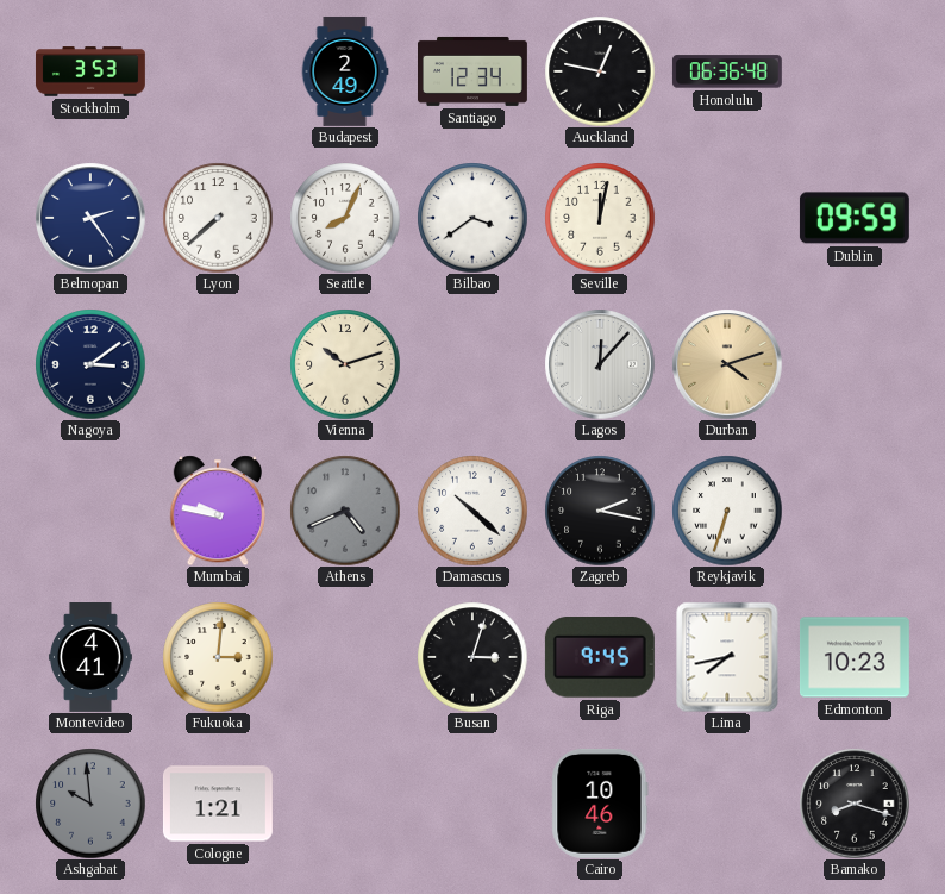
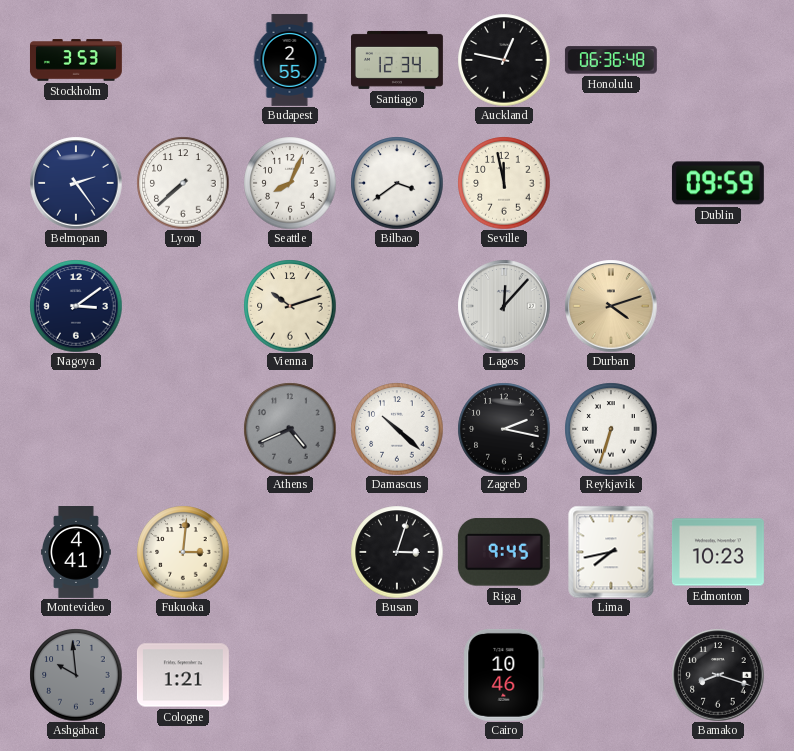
Budapest: 2:49 -> 2:55
Seville: 12:02 -> 11:58
Mumbai: 9:47 -> none
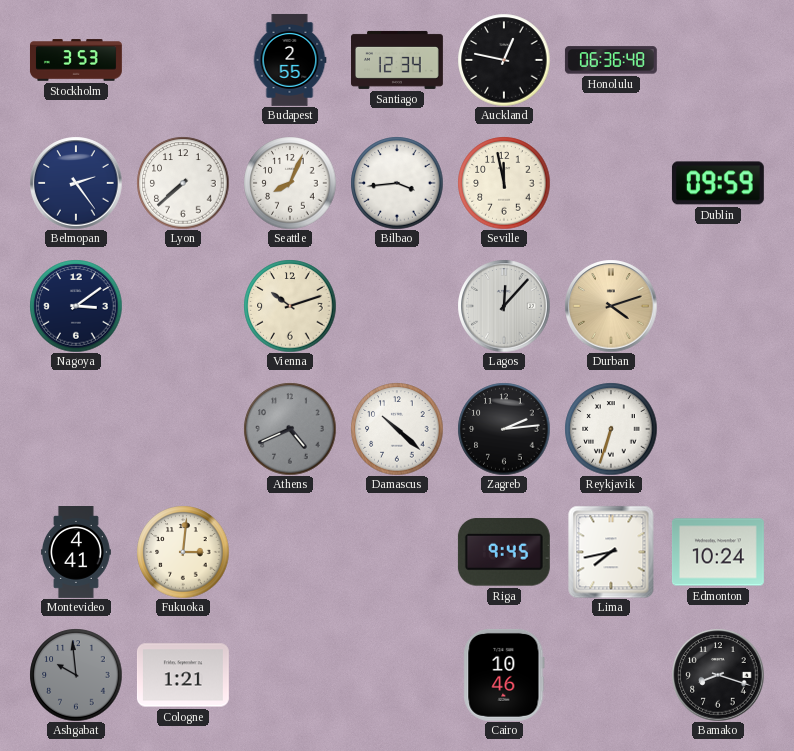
Bilbao: 3:39 -> 3:44
Zagreb: 2:17 -> 2:14
Busan: 3:03 -> none
Edmonton: 10:23 -> 10:24
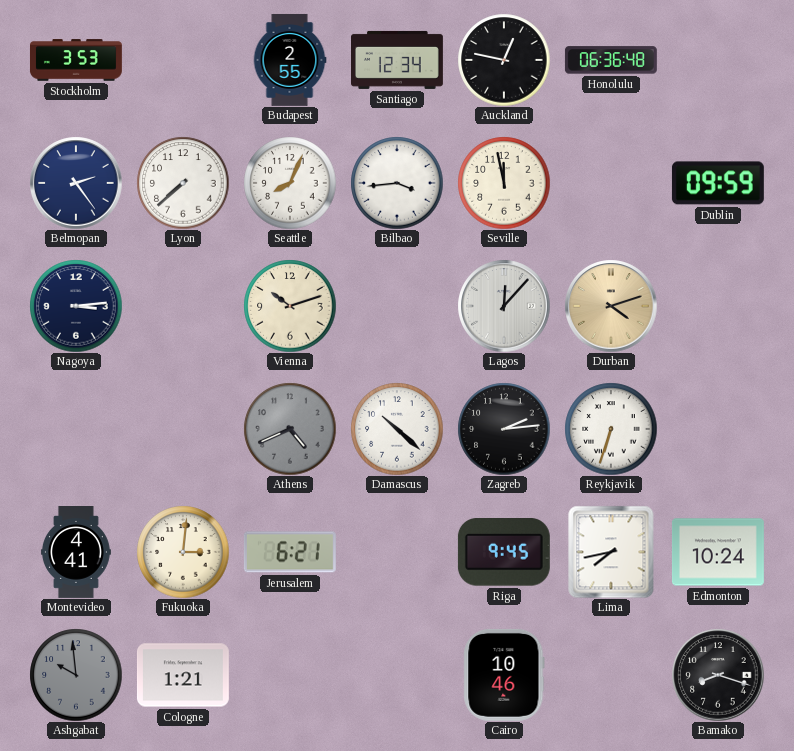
Nagoya: 3:09 -> 3:14
Jerusalem: none -> 6:21
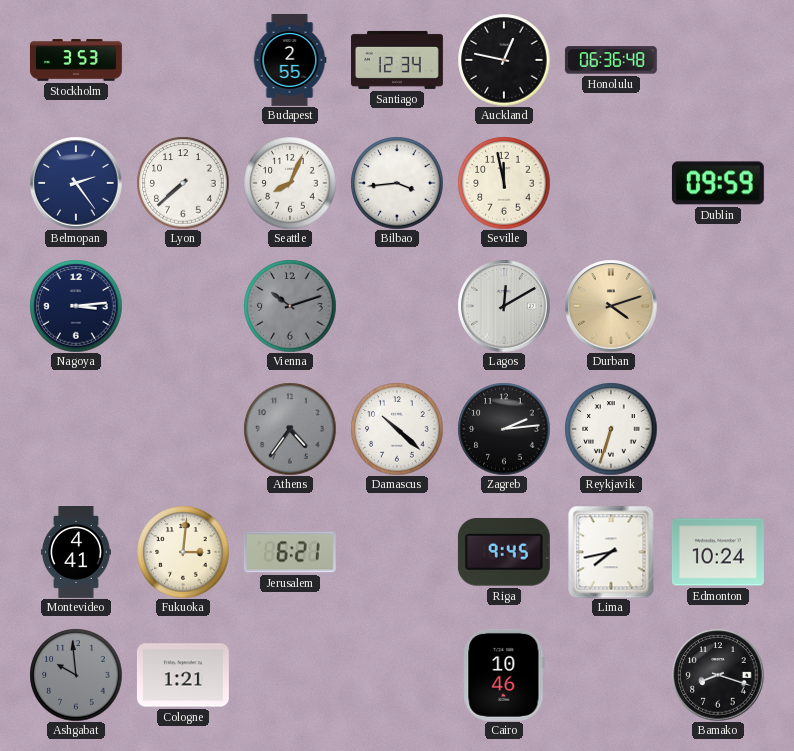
Vienna dial: cream -> grey
Lagos: 12:07 -> 12:10
Athens: 4:41 -> 4:36
